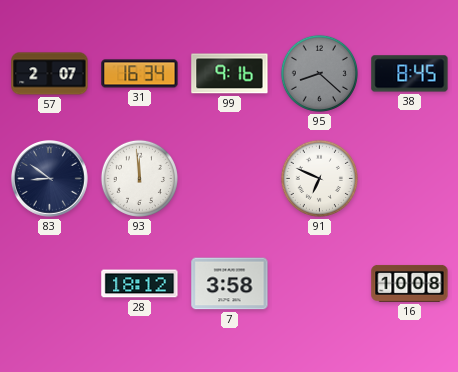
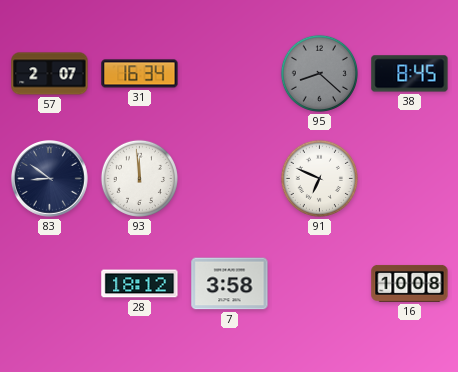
99: 9:16 -> none
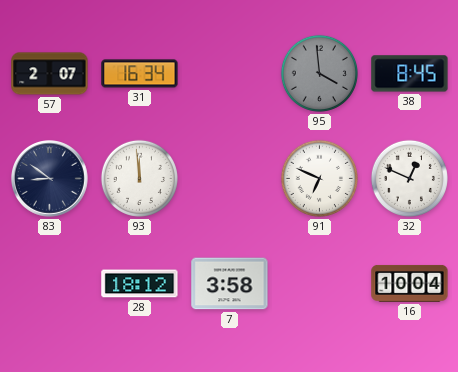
95: 8:22 -> 3:59
32: none -> 12:49
16: 10:08 -> 10:04
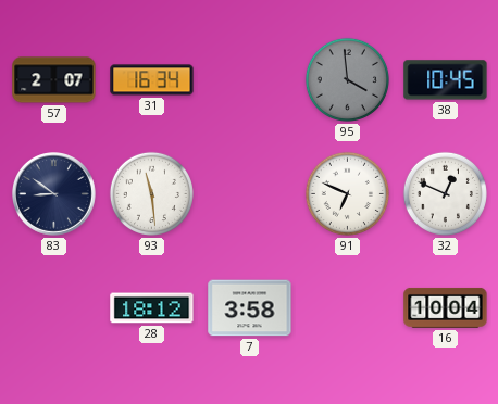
38: 8:45 -> 10:45
93: 11:59 -> 11:29
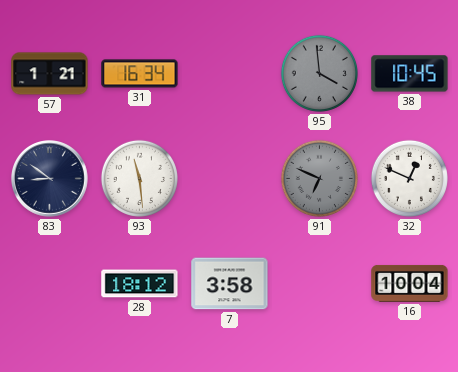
57: 2:07 -> 1:21
91 dial: white -> grey
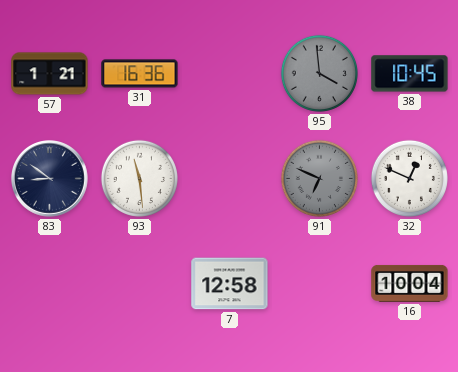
31: 16:34 -> 16:36
28: 18:12 -> none
7: 3:58 -> 12:58
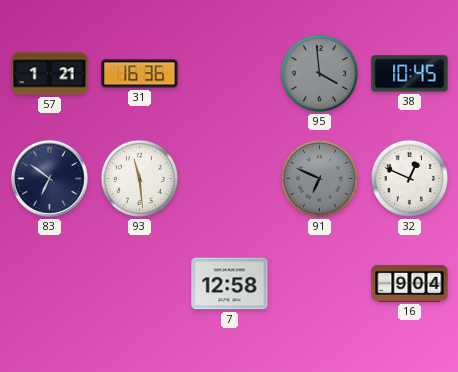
83: 8:51 -> 6:51
16: 10:04 -> 9:04
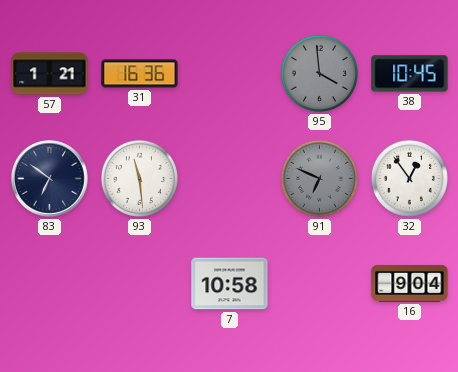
32: 12:49 -> 12:54
7: 12:58 -> 10:58
